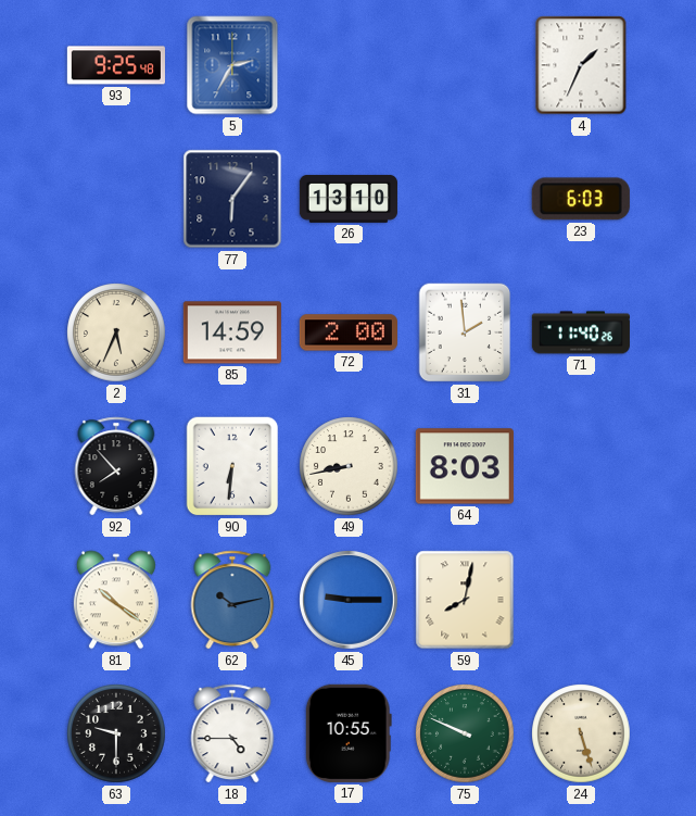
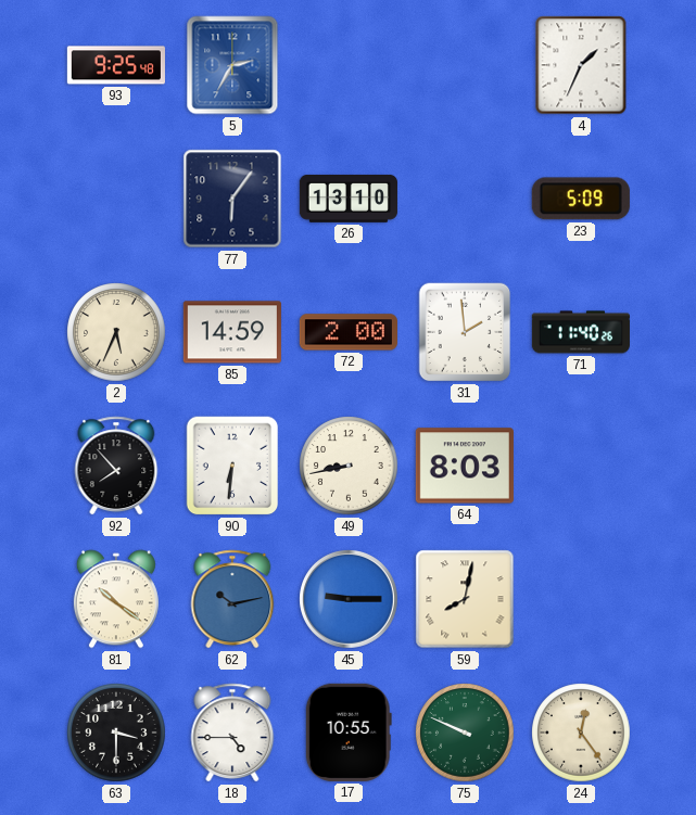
23: 6:03 -> 5:09
63: 9:30 -> 3:30
24: 5:27 -> 12:24
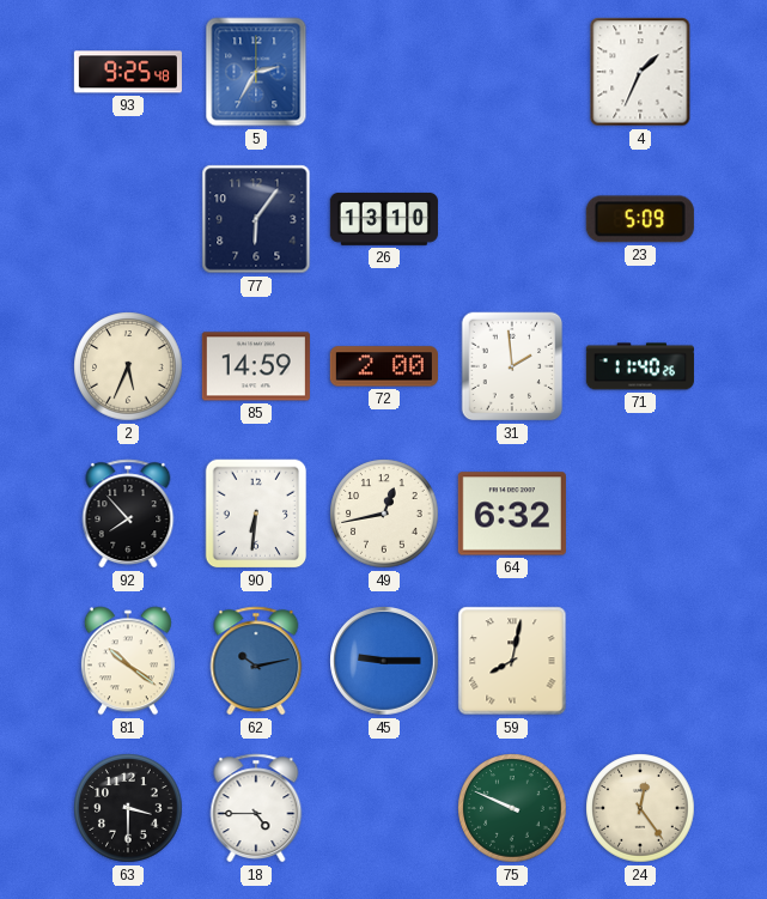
49: 8:43 -> 12:43
64: 8:03 -> 6:32
17: 10:55 -> none
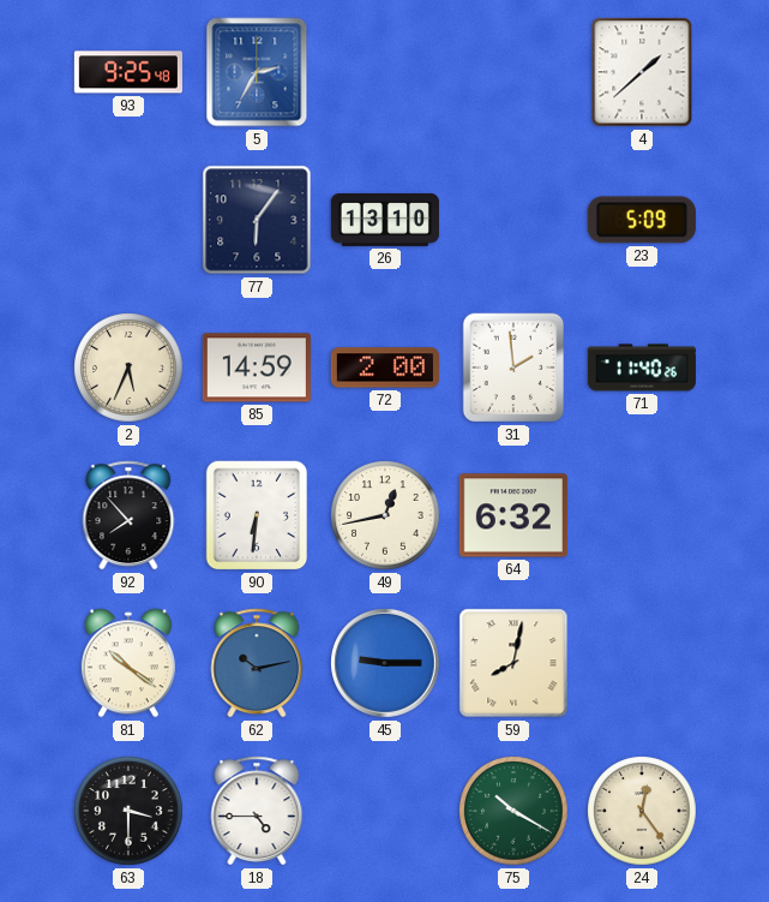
4: 1:34 -> 1:38
75: 9:49 -> 10:20
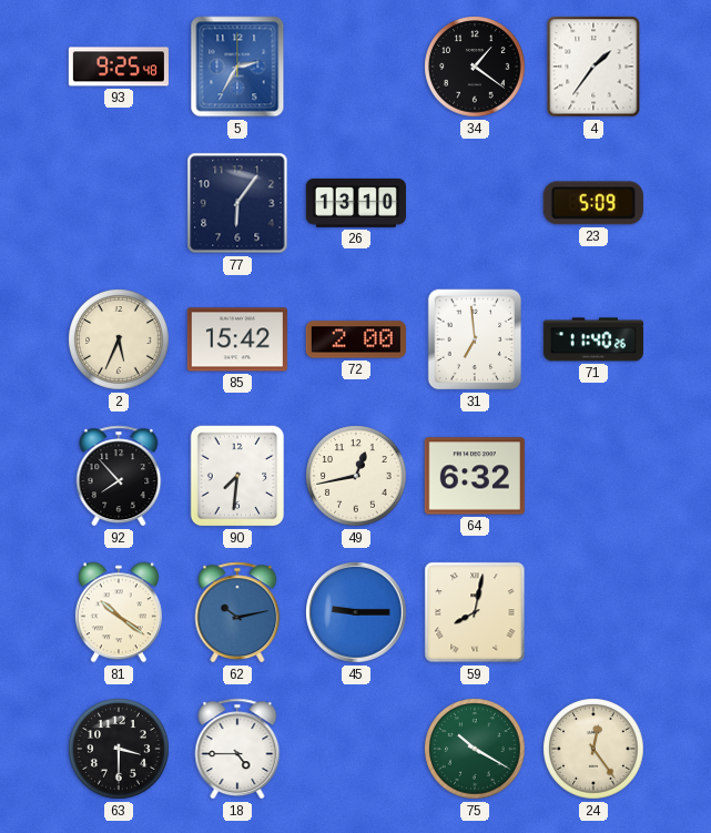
34: none -> 1:21
4: 1:38 -> 1:36
85: 14:59 -> 15:42
31: 1:59 -> 6:59
90: 6:31 -> 7:31
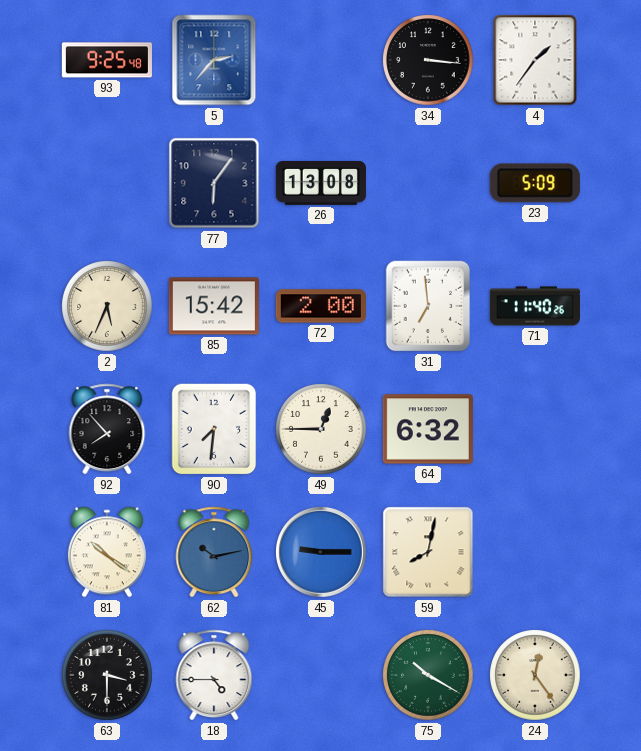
5: 2:35 -> 2:37
34: 1:21 -> 3:16
26: 13:10 -> 13:08
49: 12:43 -> 12:45
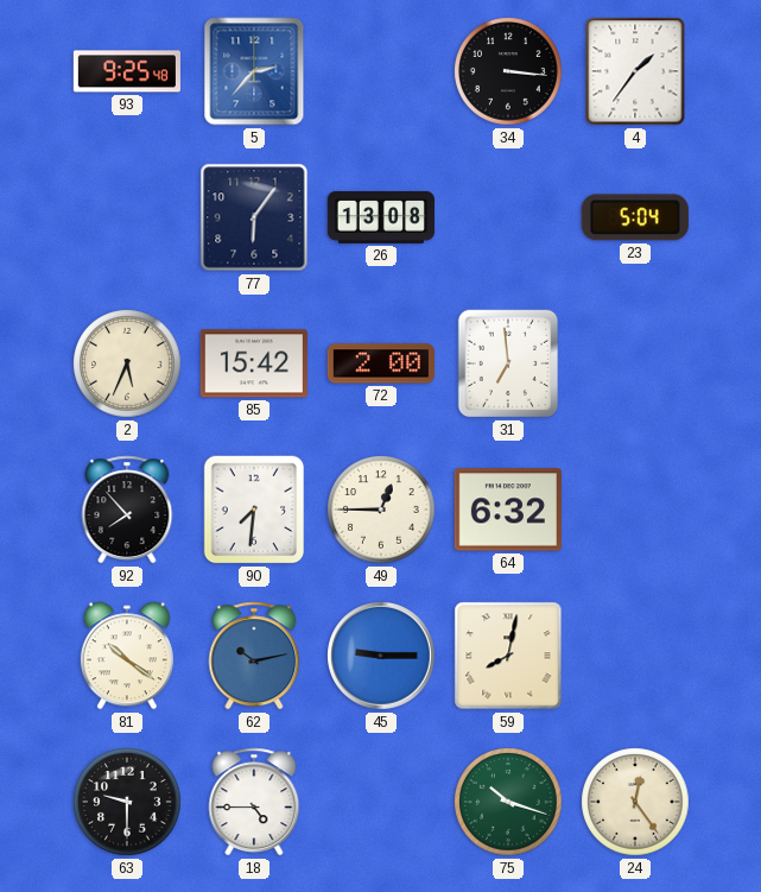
23: 5:09 -> 5:04
71: 11:40 -> none
63: 3:30 -> 9:30
75: 10:20 -> 10:18
